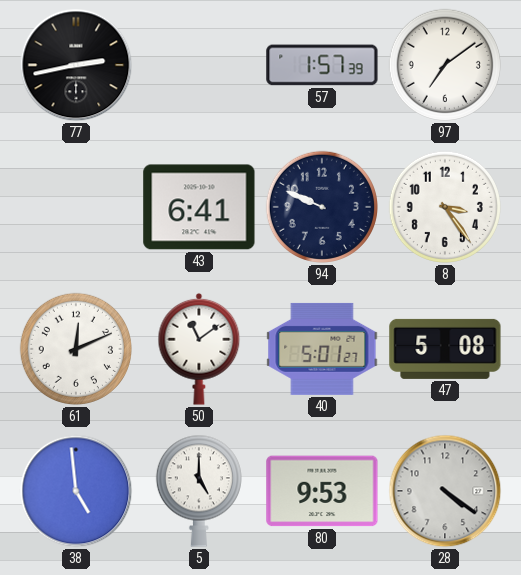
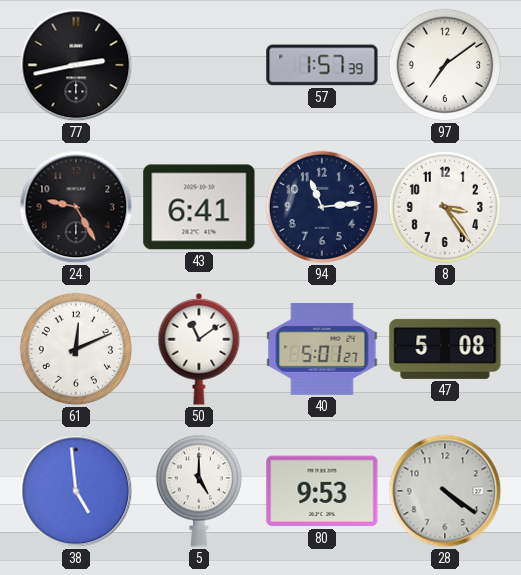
24: none -> 9:25
94: 9:49 -> 11:14
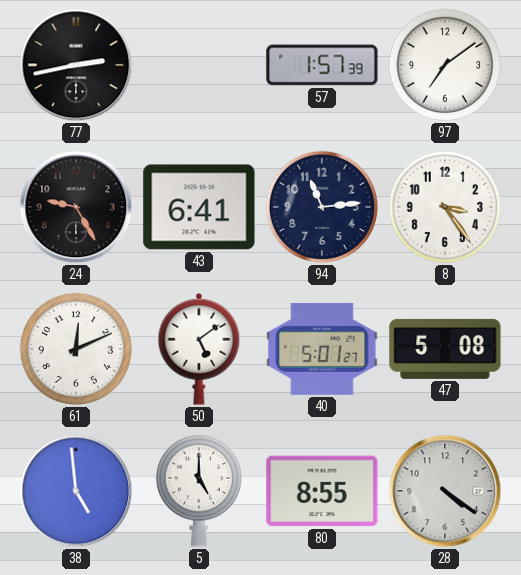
50: 11:09 -> 5:09
80: 9:53 -> 8:55
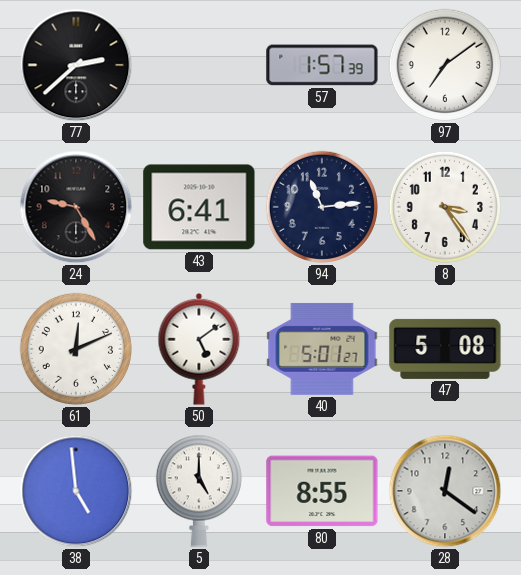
77: 2:43 -> 2:38
28: 4:21 -> 12:21
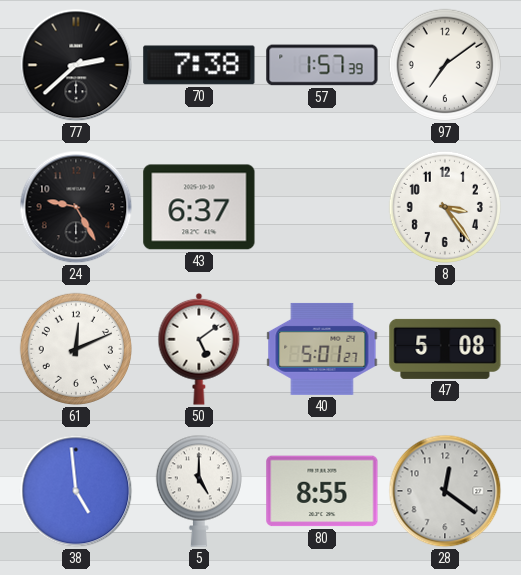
70: none -> 7:38
43: 6:41 -> 6:37
94: 11:14 -> none
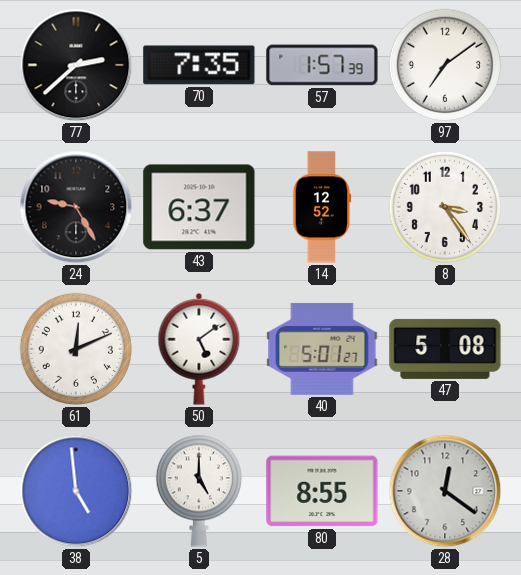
70: 7:38 -> 7:35
14: none -> 12:52
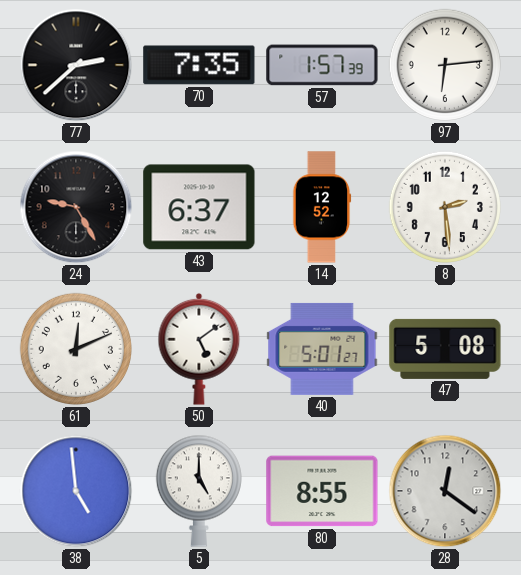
97: 7:09 -> 6:14
8: 3:24 -> 2:29
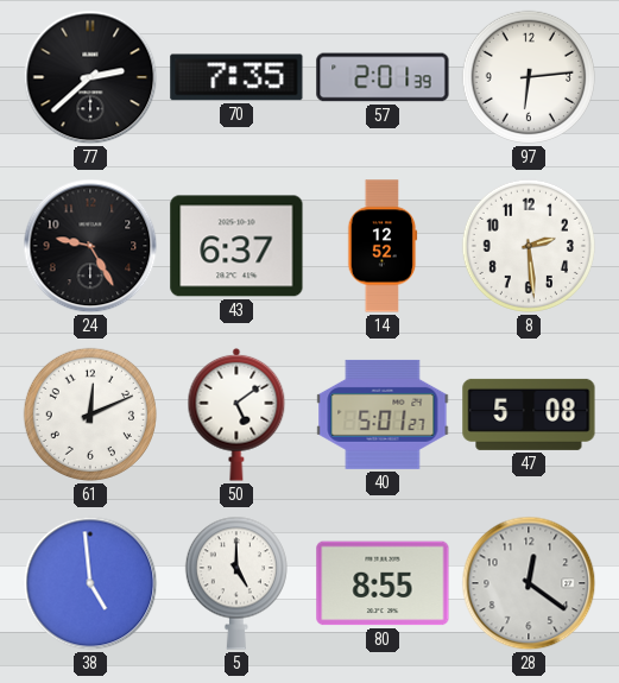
57: 1:57 -> 2:01
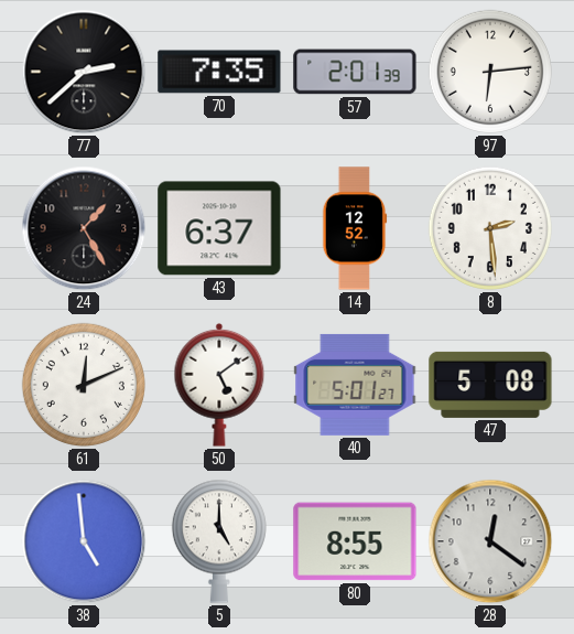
24: 9:25 -> 1:25
